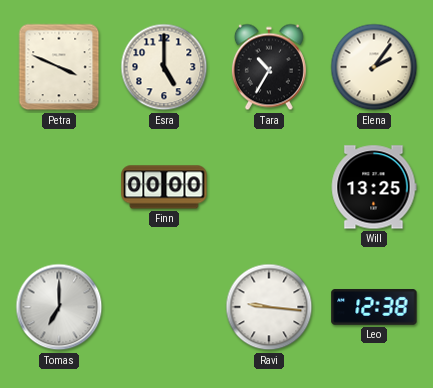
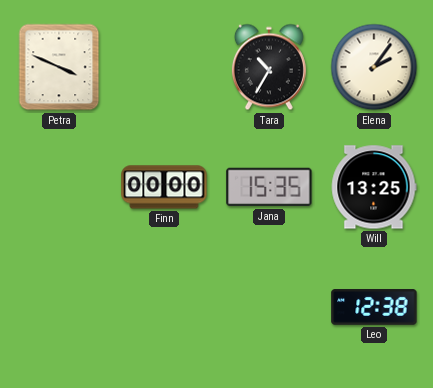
Esra: 5:00 -> none
Jana: none -> 15:35
Tomas: 7:00 -> none
Ravi: 9:16 -> none
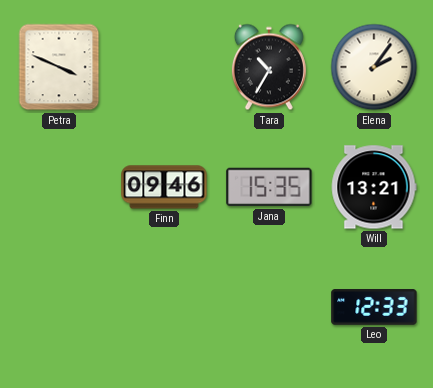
Finn: 00:00 -> 09:46
Will: 13:25 -> 13:21
Leo: 12:38 -> 12:33
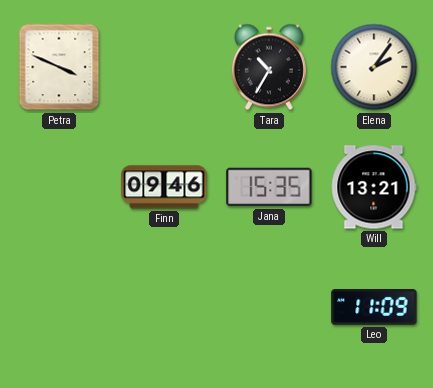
Leo: 12:33 -> 11:09
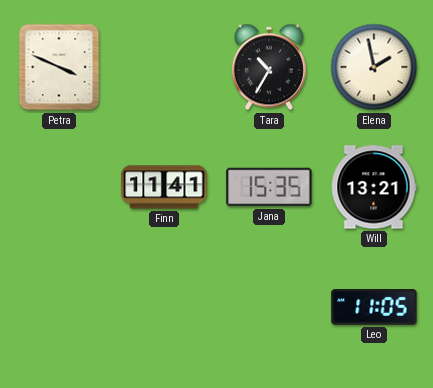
Elena: 2:06 -> 1:58
Finn: 09:46 -> 11:41
Leo: 11:09 -> 11:05
